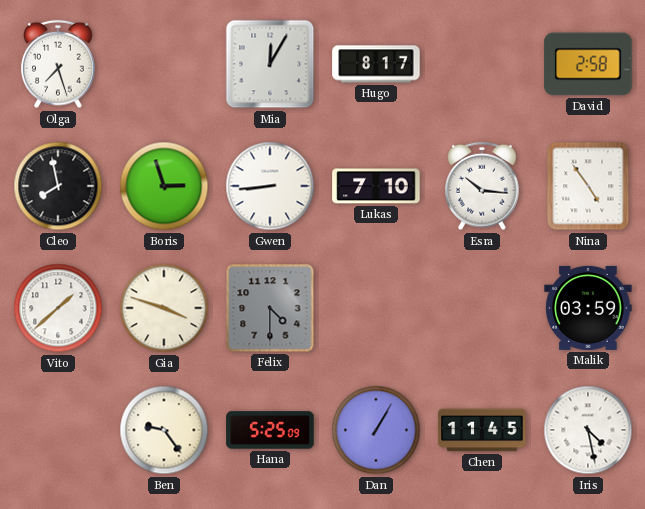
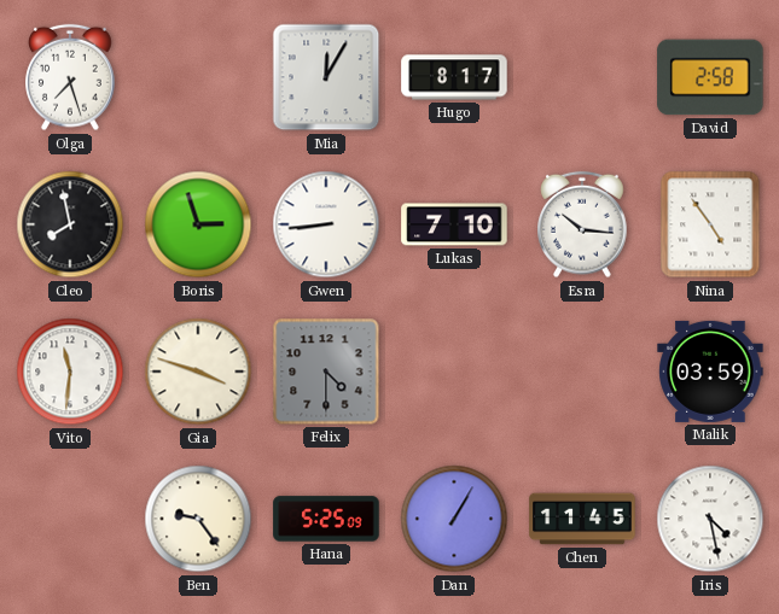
Vito: 1:38 -> 11:31
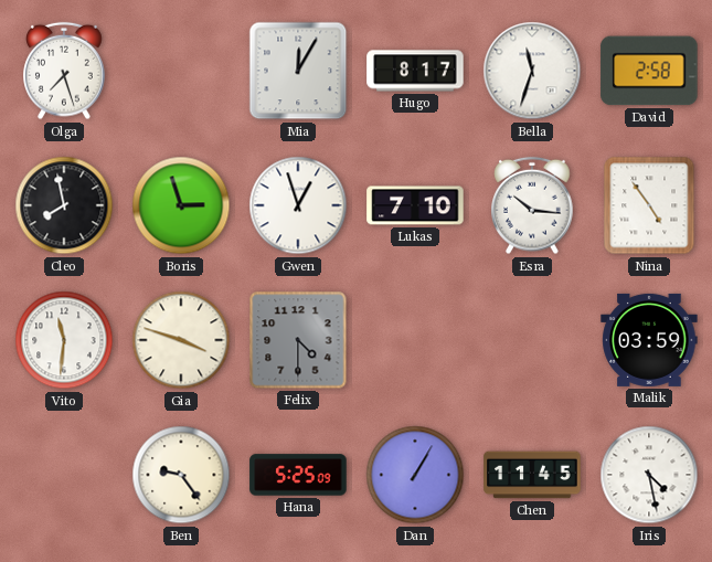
Bella: none -> 11:33
Gwen: 8:44 -> 12:57
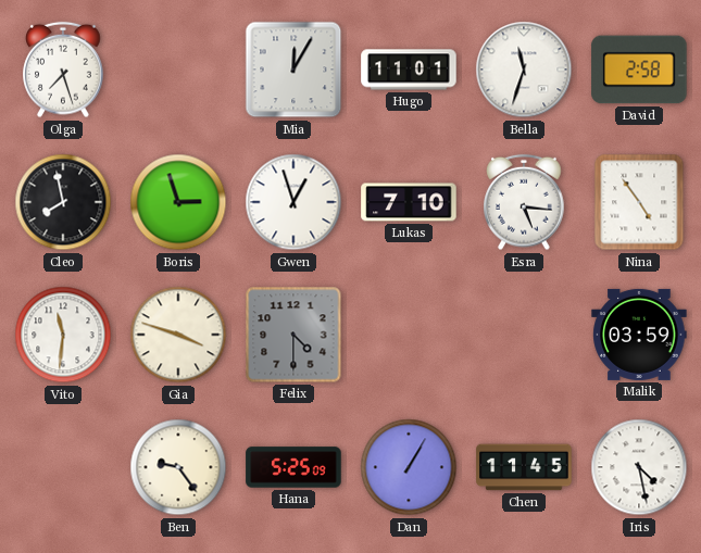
Hugo: 8:17 -> 11:01
Esra: 10:16 -> 5:16
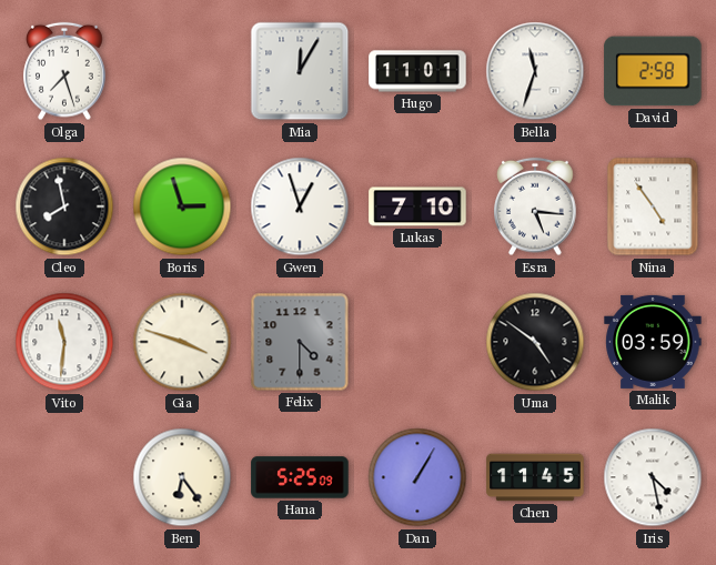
Uma: none -> 4:51
Ben: 9:24 -> 6:24
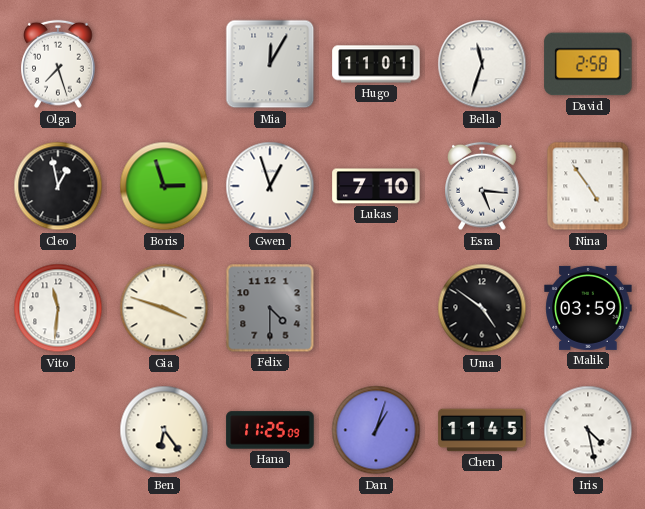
Cleo: 7:58 -> 12:58
Hana: 5:25 -> 11:25
Dan: 1:05 -> 1:03
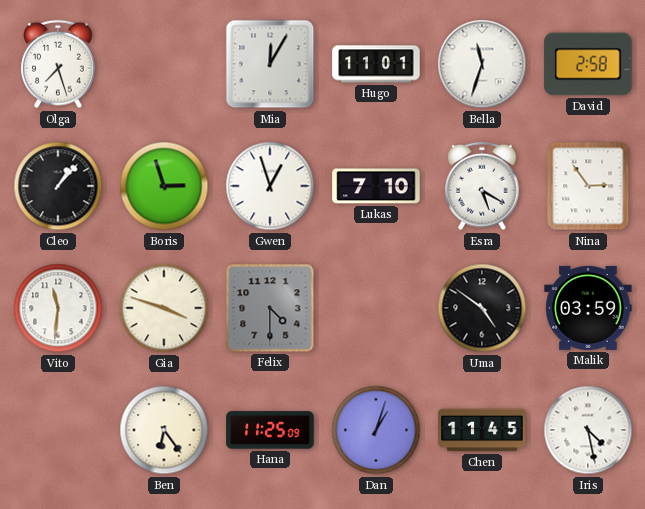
Cleo: 12:58 -> 1:07
Esra: 5:16 -> 5:20
Nina: 4:54 -> 2:54
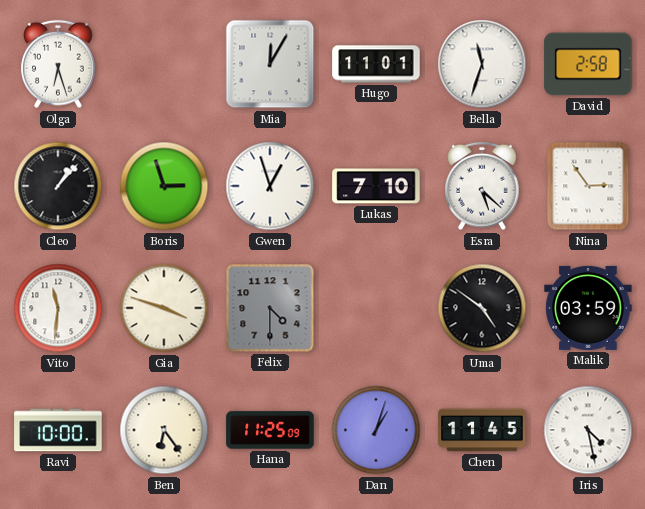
Olga: 7:27 -> 6:27
Esra: 5:20 -> 5:22
Ravi: none -> 10:00
